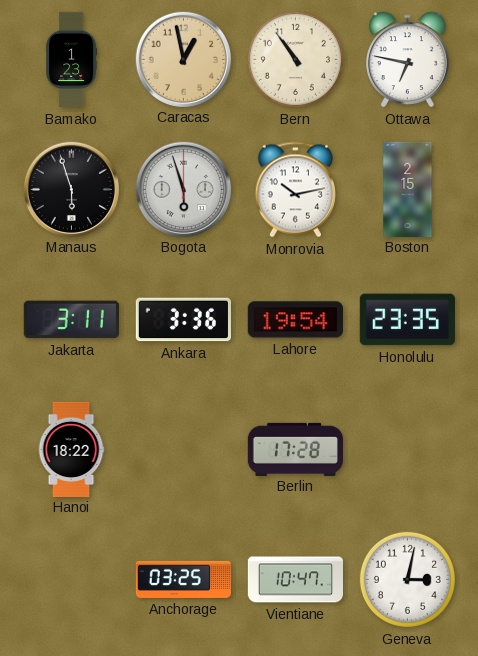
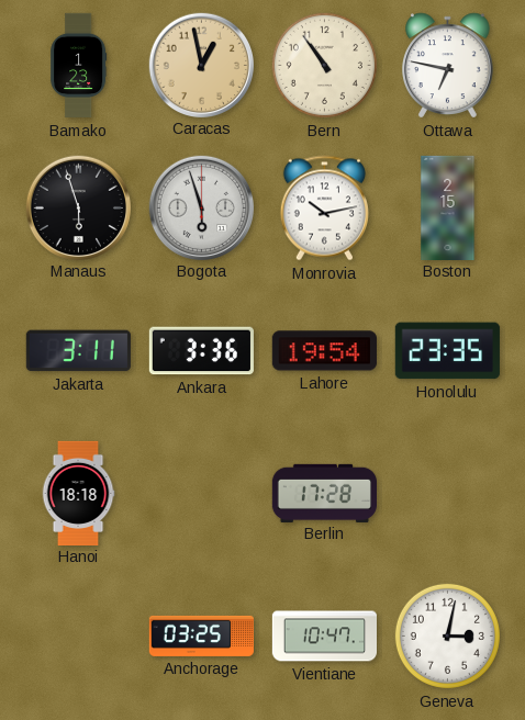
Hanoi: 18:22 -> 18:18
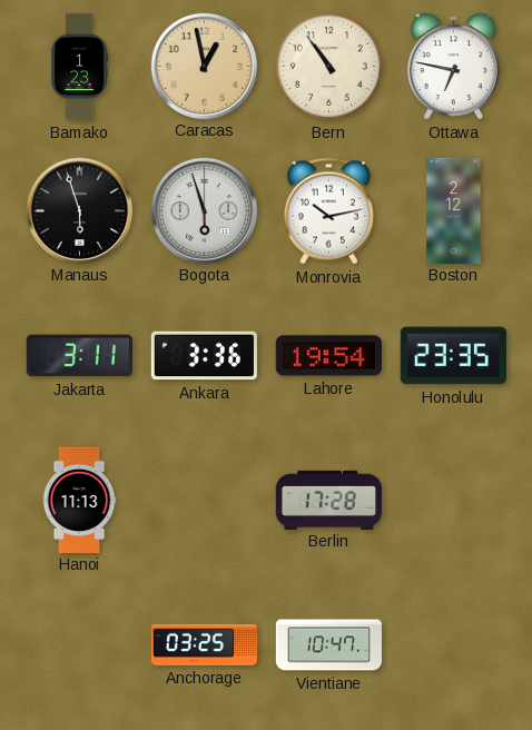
Boston: 2:15 -> 2:12
Hanoi: 18:18 -> 11:13
Geneva: 3:02 -> none
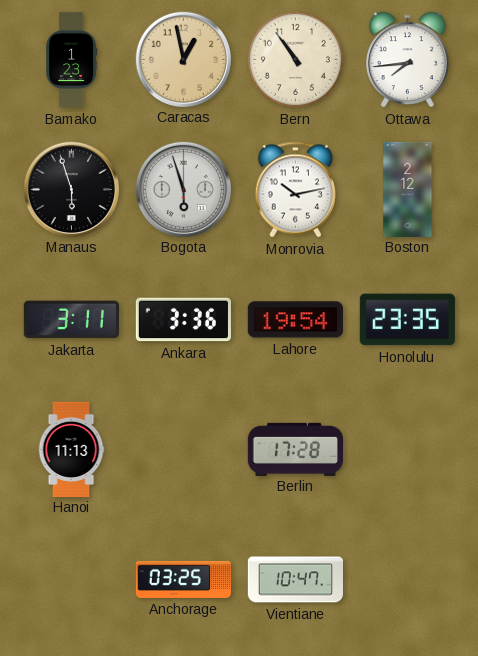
Ottawa: 6:47 -> 7:44
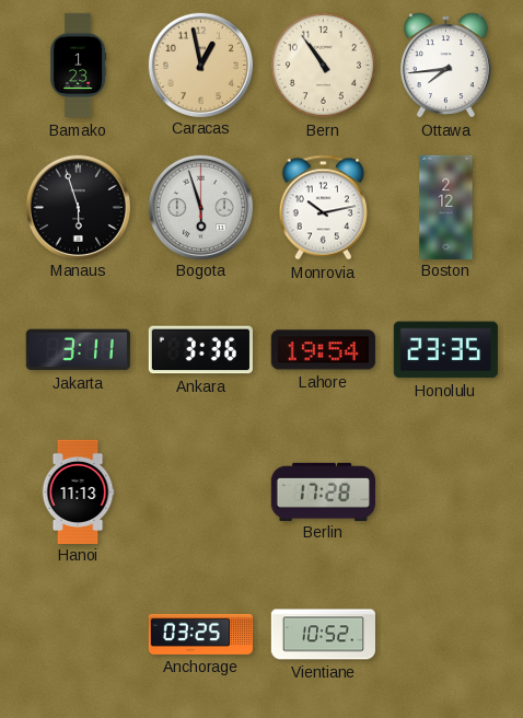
Vientiane: 10:47 -> 10:52
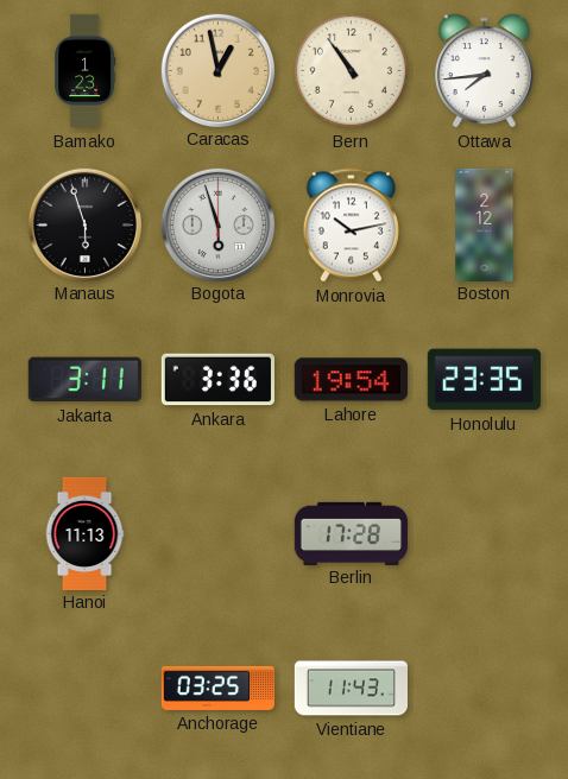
Vientiane: 10:52 -> 11:43
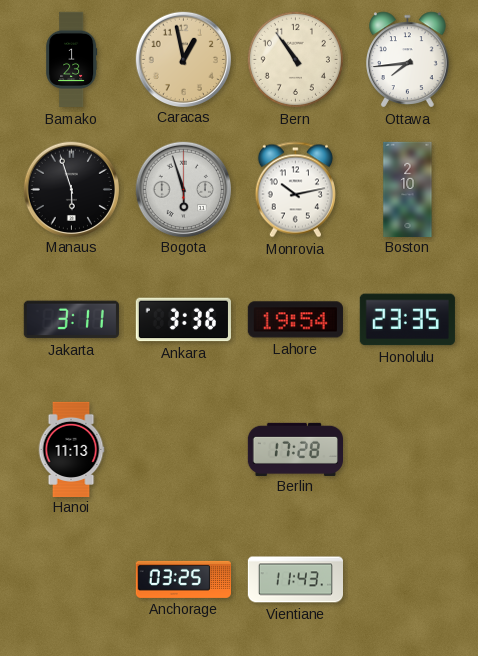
Boston: 2:12 -> 2:10
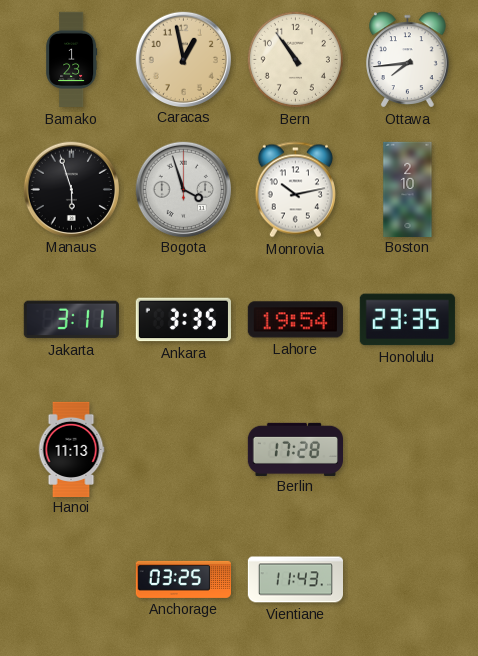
Bogota: 5:57 -> 3:57
Ankara: 3:36 -> 3:35
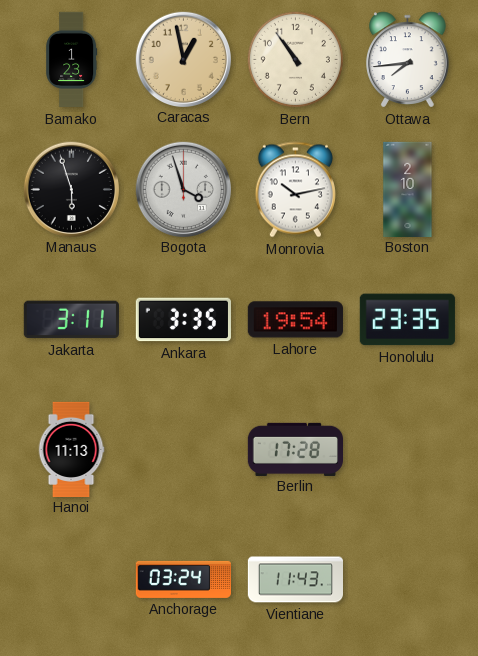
Anchorage: 03:25 -> 03:24
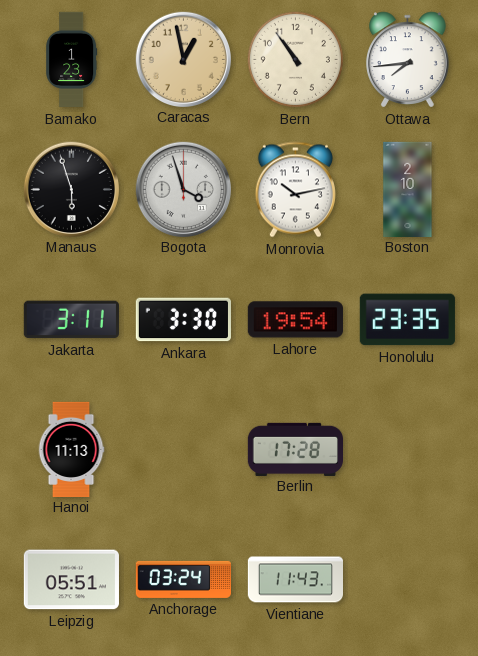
Ankara: 3:35 -> 3:30
Leipzig: none -> 05:51
